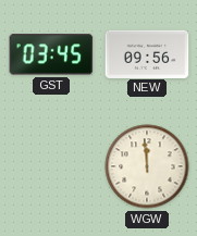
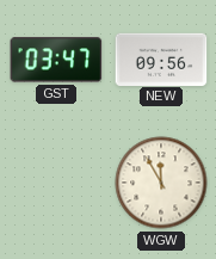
GST: 03:45 -> 03:47
WGW: 11:59 -> 11:55
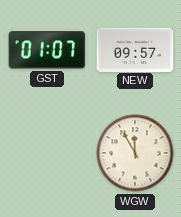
GST: 03:47 -> 01:07
NEW: 09:56 -> 09:57
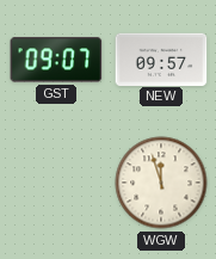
GST: 01:07 -> 09:07
WGW: 11:55 -> 11:57
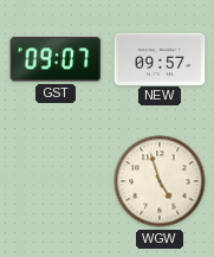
WGW: 11:57 -> 4:57
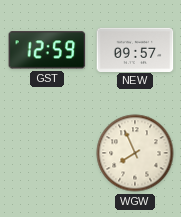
GST: 09:07 -> 12:59
WGW: 4:57 -> 7:56
